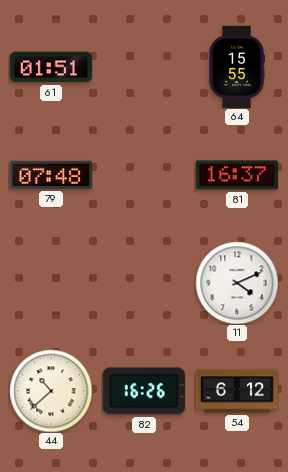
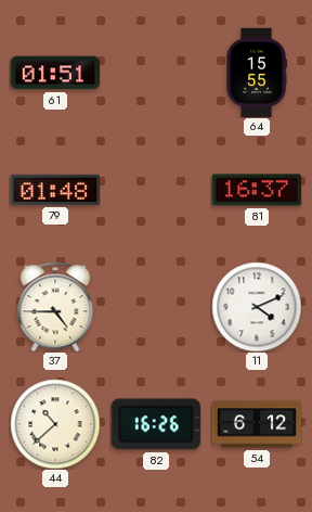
79: 07:48 -> 01:48
37: none -> 4:45
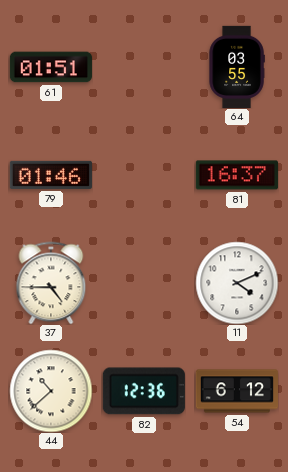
64: 15:55 -> 03:55
79: 01:48 -> 01:46
82: 16:26 -> 12:36
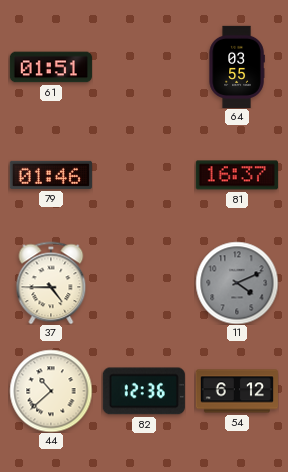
11 dial: white -> grey
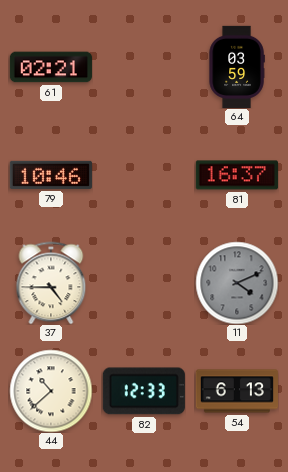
61: 01:51 -> 02:21
64: 03:55 -> 03:59
79: 01:46 -> 10:46
82: 12:36 -> 12:33
54: 6:12 -> 6:13
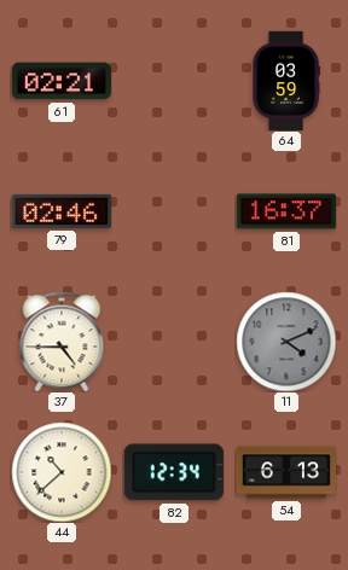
79: 10:46 -> 02:46
82: 12:33 -> 12:34
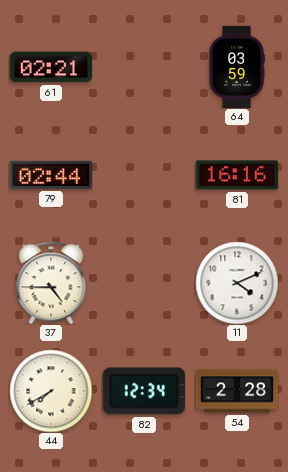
79: 02:46 -> 02:44
81: 16:37 -> 16:16
11 dial: grey -> white
44: 10:38 -> 7:40
54: 6:13 -> 2:28
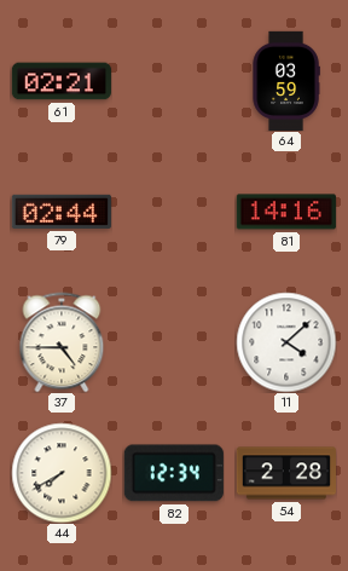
81: 16:16 -> 14:16
11: 4:11 -> 4:08
